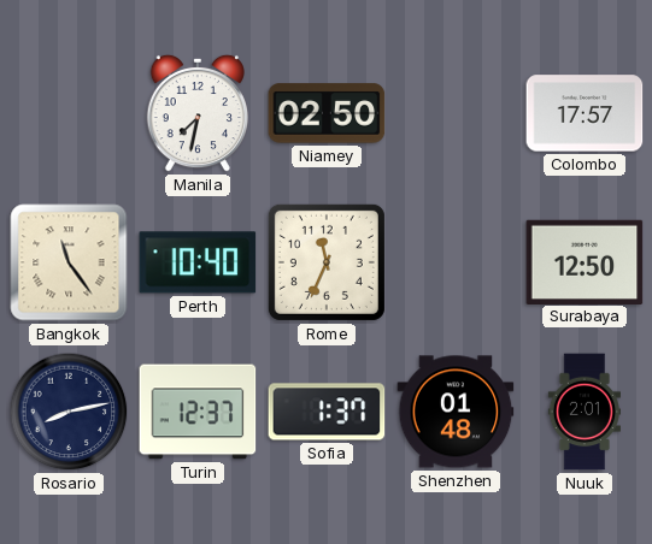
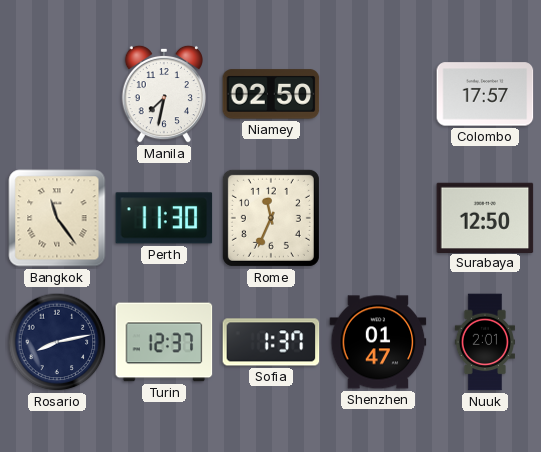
Perth: 10:40 -> 11:30
Shenzhen: 01:48 -> 01:47
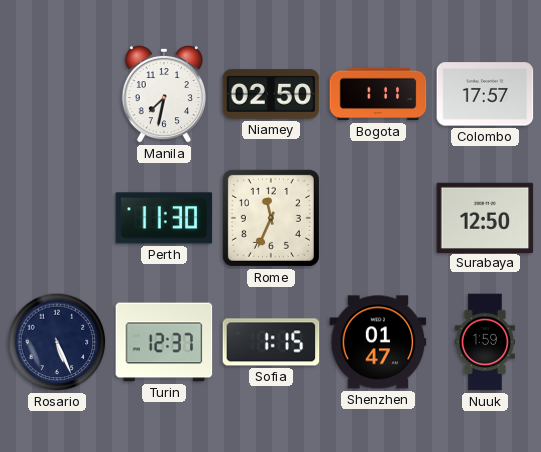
Bogota: none -> 1:11
Bangkok: 11:24 -> none
Rosario: 8:13 -> 5:26
Sofia: 1:37 -> 1:15
Nuuk: 2:01 -> 1:59
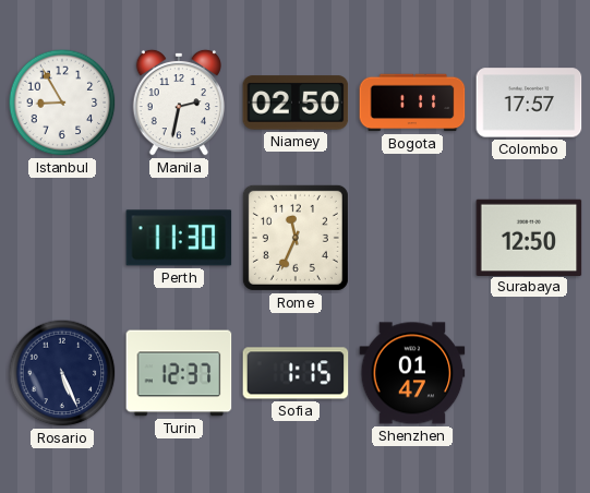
Istanbul: none -> 8:55
Manila: 7:32 -> 2:32
Nuuk: 1:59 -> none
